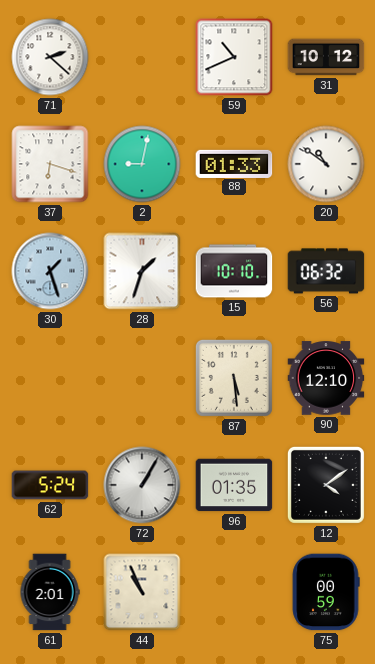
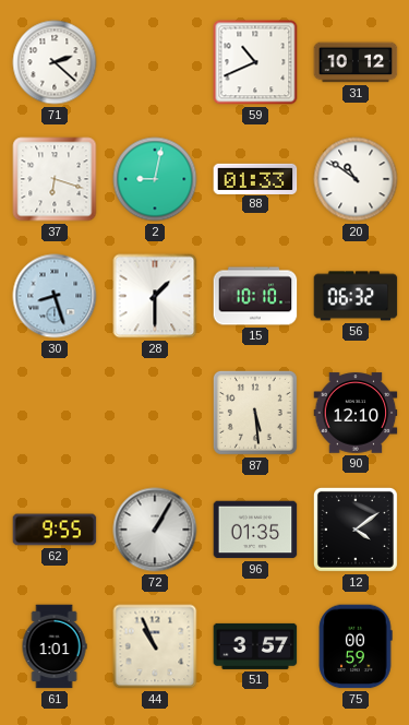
30: 1:27 -> 8:27
28: 1:33 -> 1:30
62: 5:24 -> 9:55
61: 2:01 -> 1:01
51: none -> 3:57
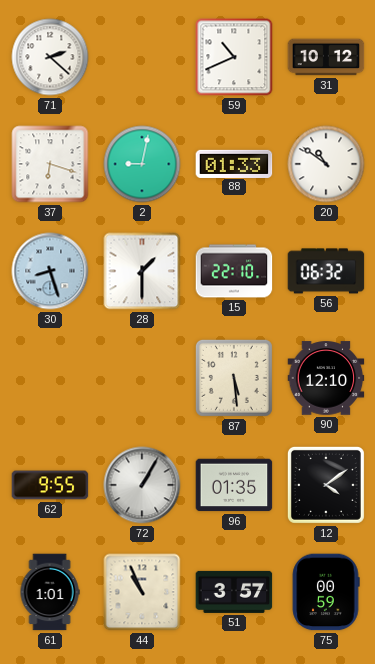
15: 10:10 -> 22:10
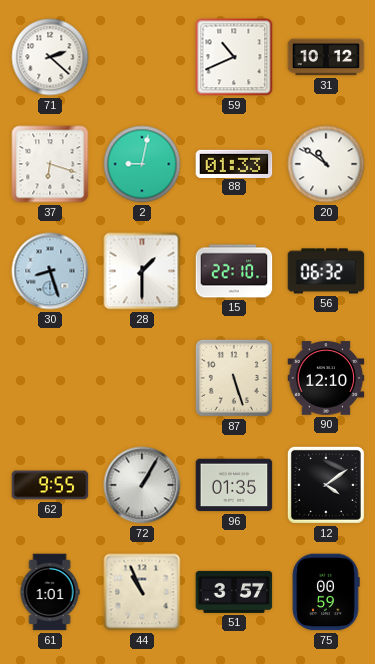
87: 5:29 -> 5:27
